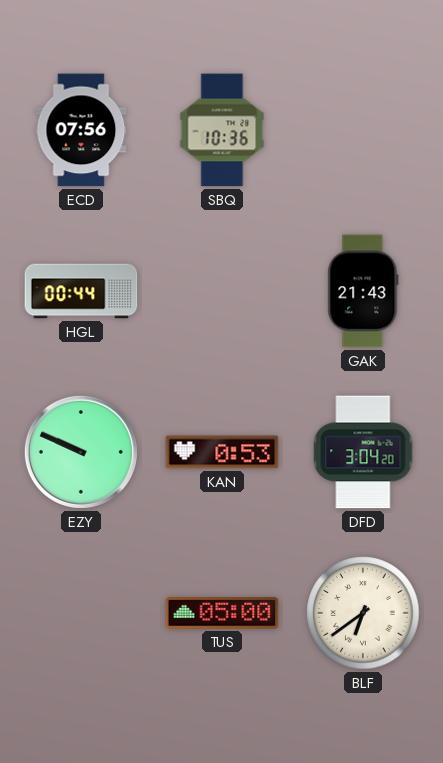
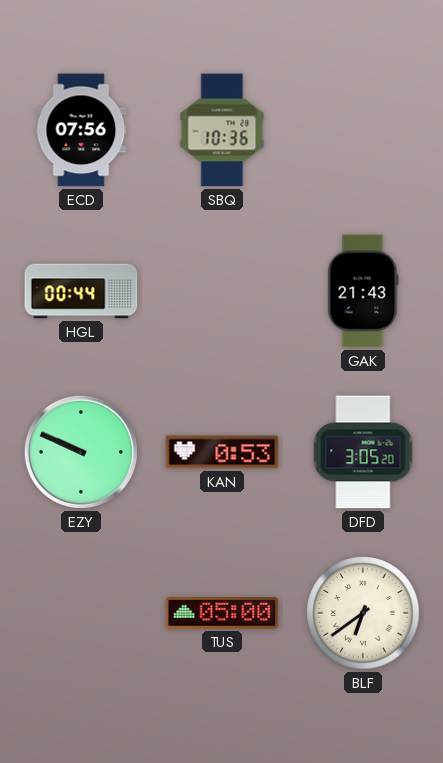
DFD: 3:04 -> 3:05
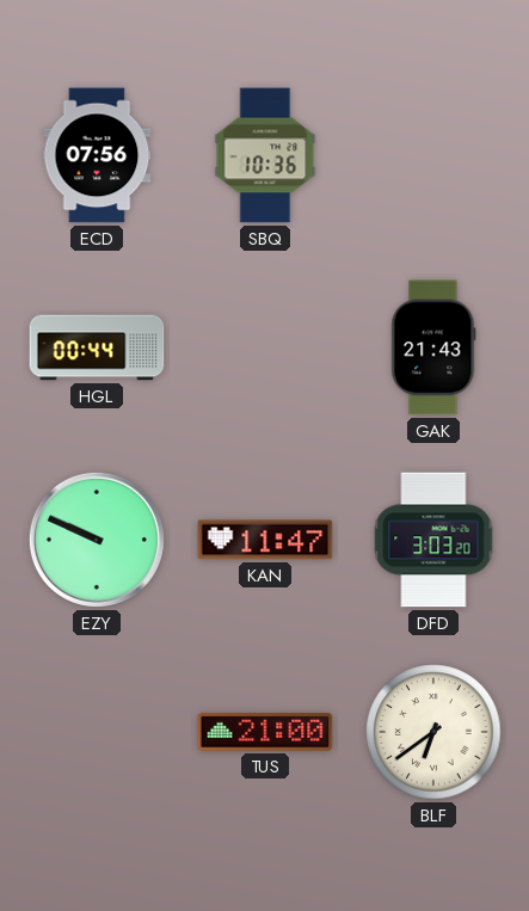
KAN: 0:53 -> 11:47
DFD: 3:05 -> 3:03
TUS: 05:00 -> 21:00
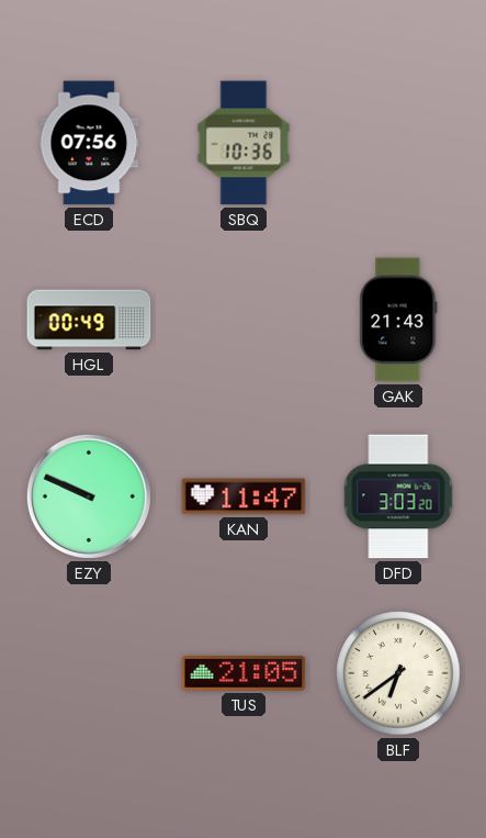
HGL: 00:44 -> 00:49
TUS: 21:00 -> 21:05
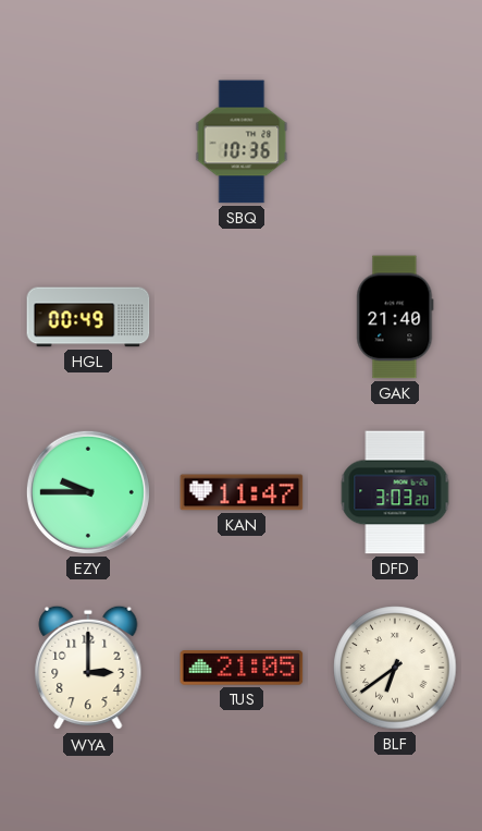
ECD: 07:56 -> none
GAK: 21:43 -> 21:40
EZY: 9:49 -> 9:45
WYA: none -> 3:00
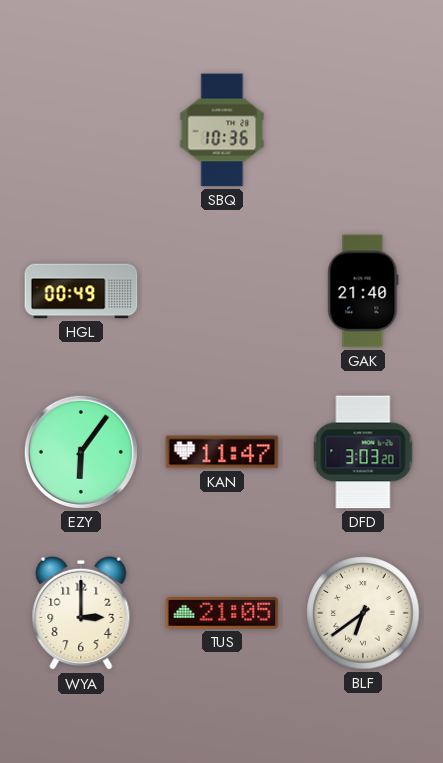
EZY: 9:45 -> 6:06
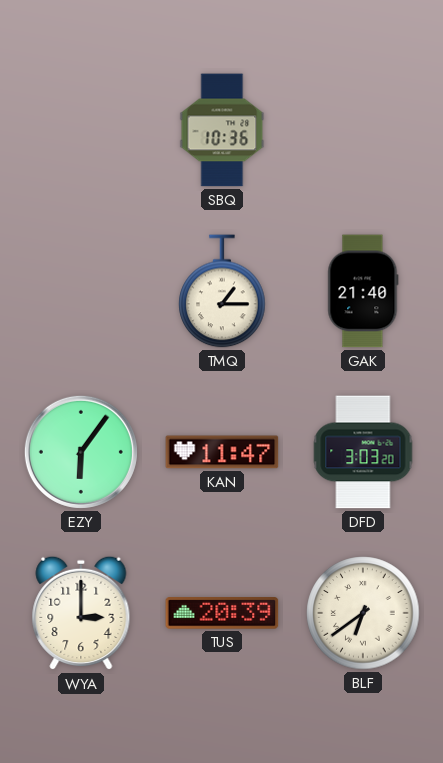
HGL: 00:49 -> none
TMQ: none -> 1:15
TUS: 21:05 -> 20:39
